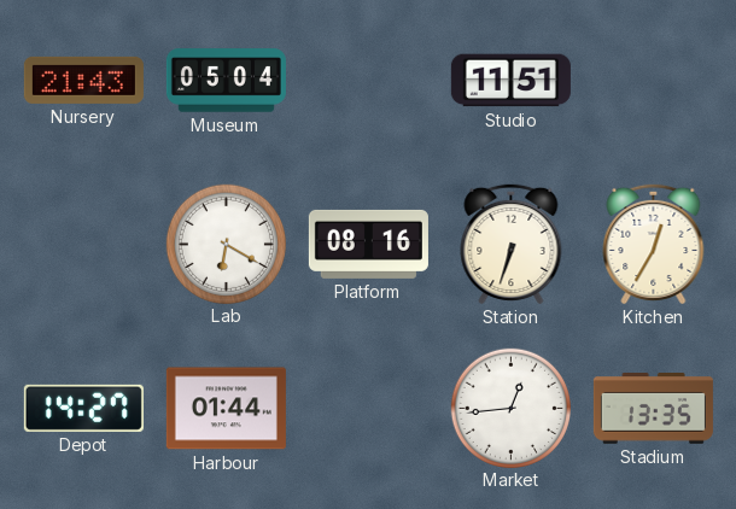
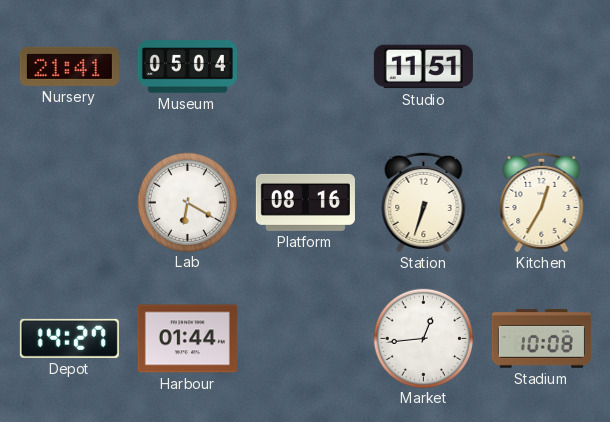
Nursery: 21:43 -> 21:41
Stadium: 13:35 -> 10:08
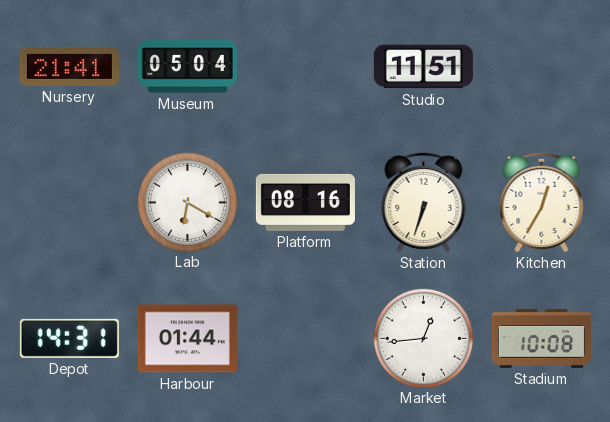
Depot: 14:27 -> 14:31
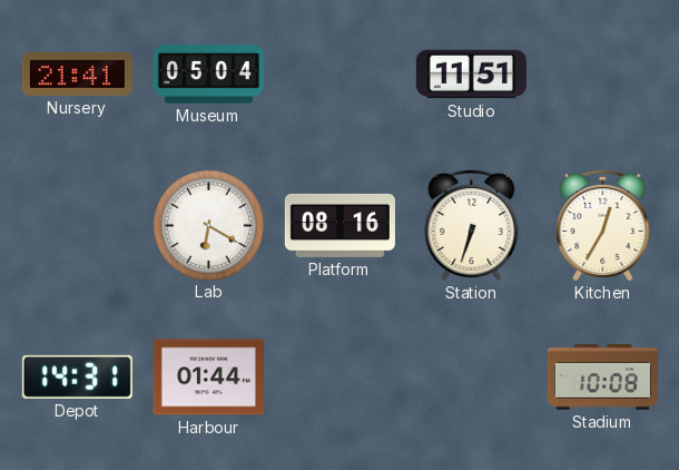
Market: 12:44 -> none
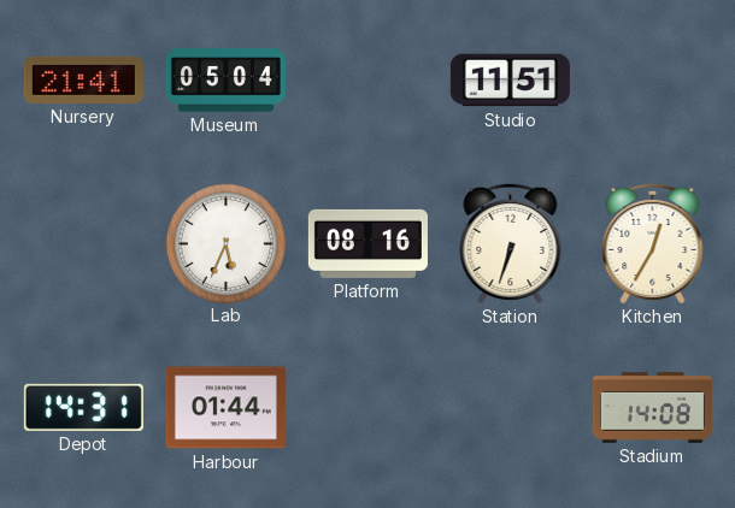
Lab: 6:20 -> 5:34
Stadium: 10:08 -> 14:08
